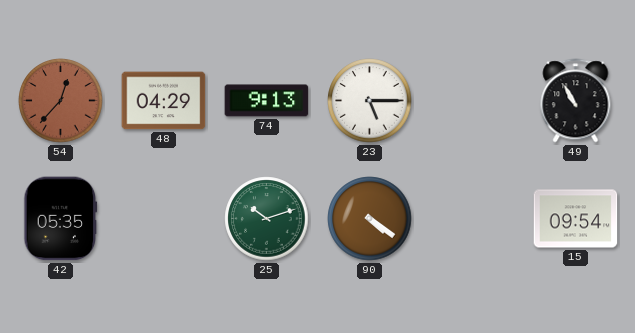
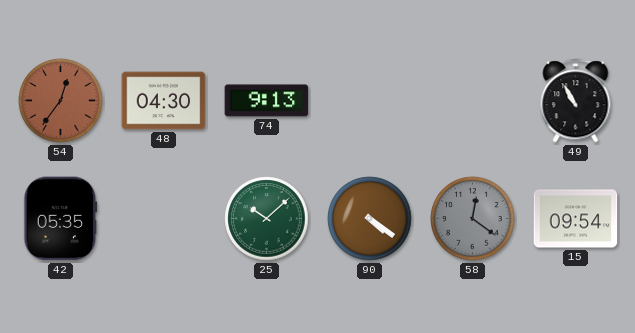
54: 12:37 -> 12:36
48: 04:29 -> 04:30
23: 5:15 -> none
25: 10:12 -> 10:08
58: none -> 12:21
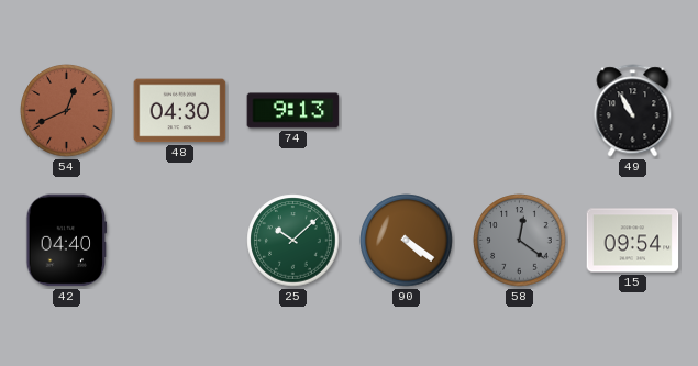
54: 12:36 -> 12:41
42: 05:35 -> 04:40
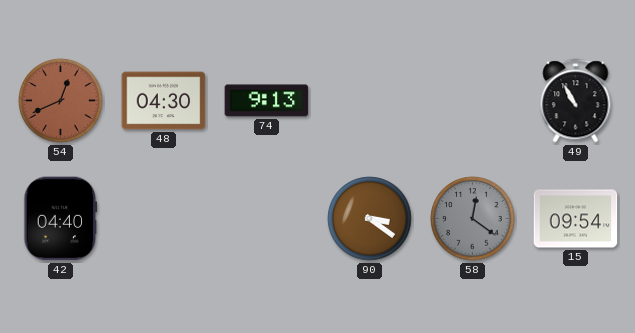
25: 10:08 -> none
90: 4:21 -> 3:21
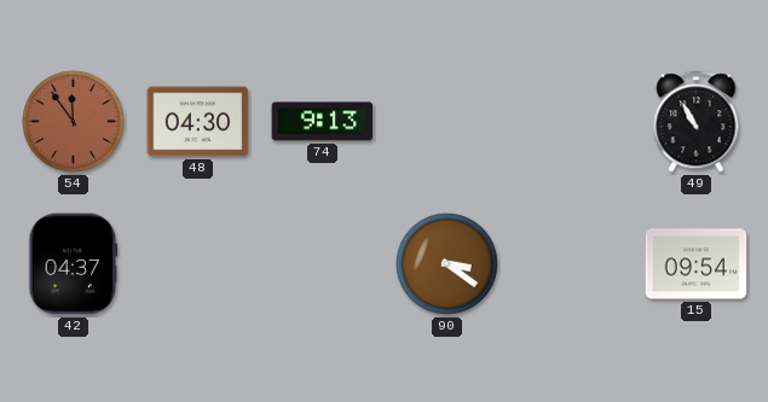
54: 12:41 -> 11:54
42: 04:40 -> 04:37
58: 12:21 -> none
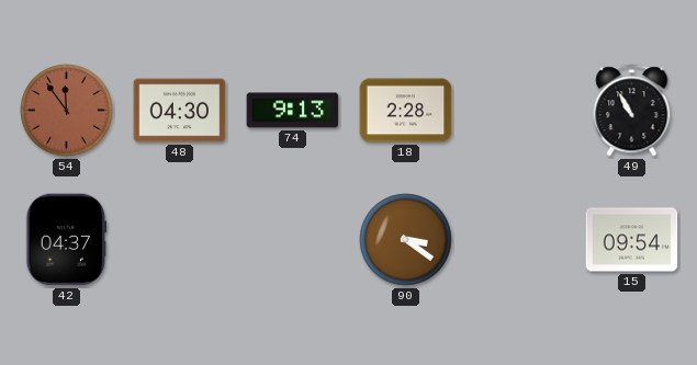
18: none -> 2:28
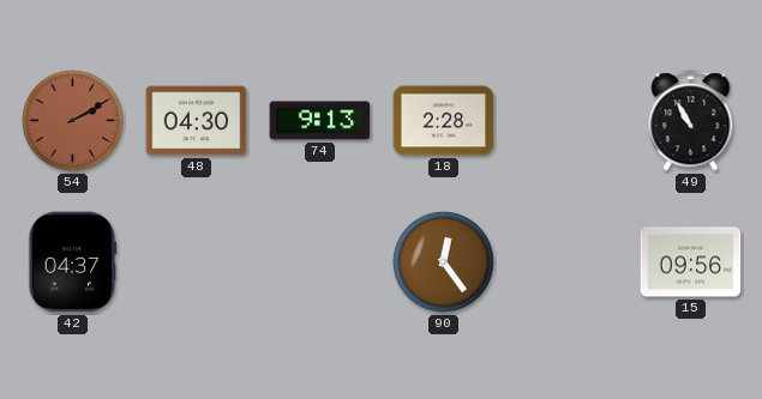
54: 11:54 -> 2:10
90: 3:21 -> 12:24
15: 09:54 -> 09:56
